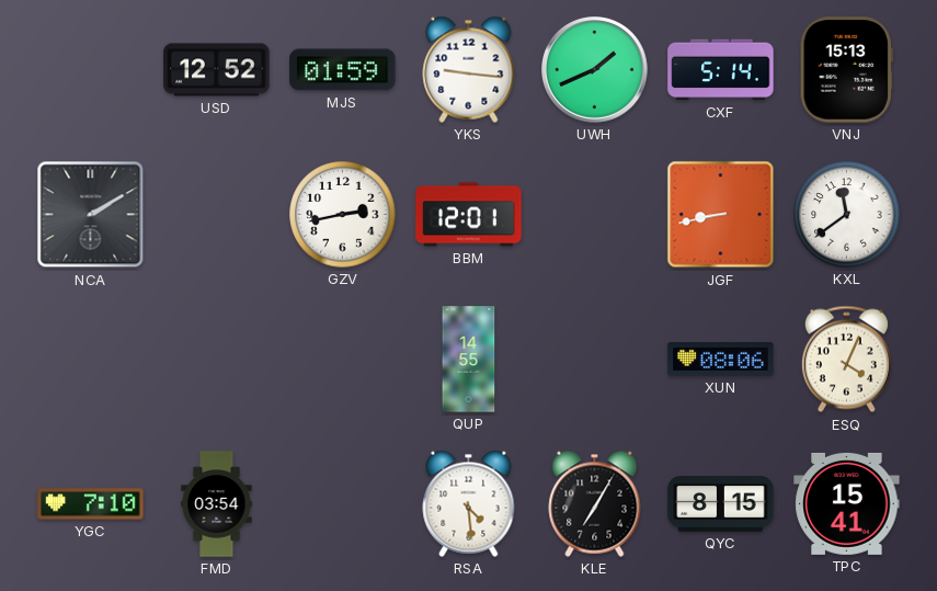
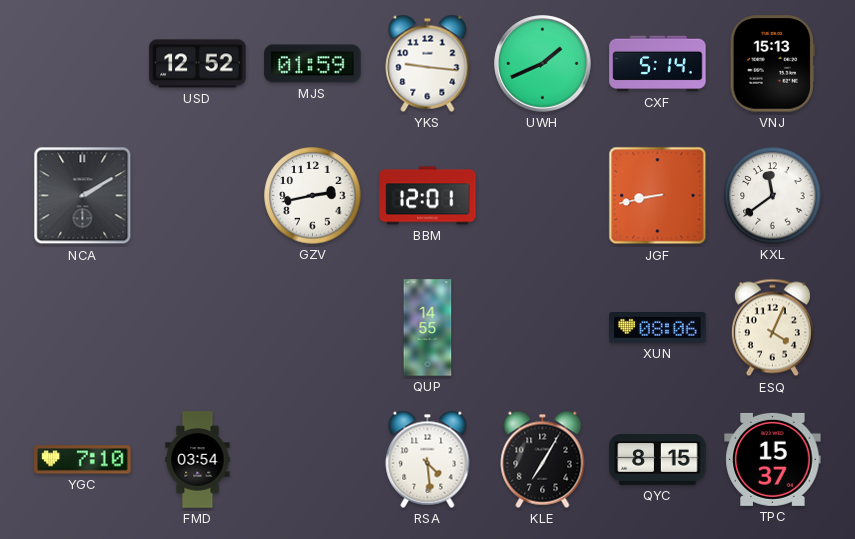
TPC: 15:41 -> 15:37
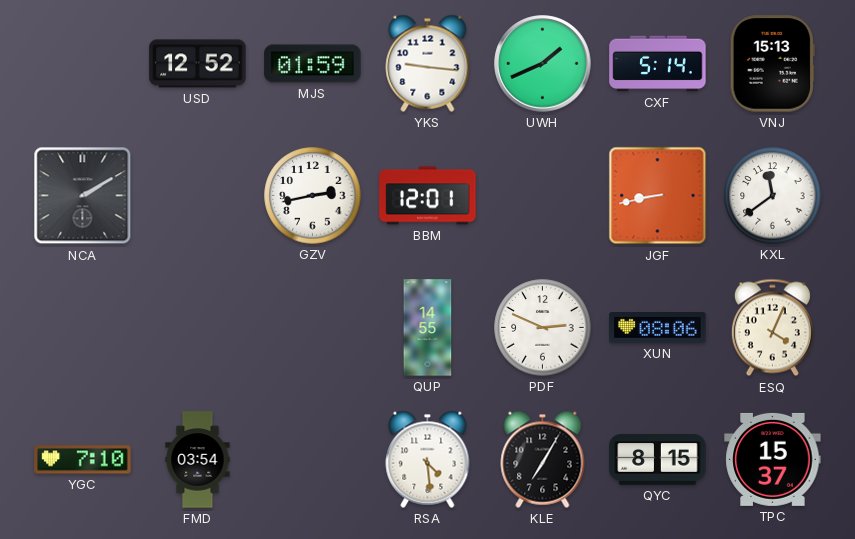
PDF: none -> 2:49
